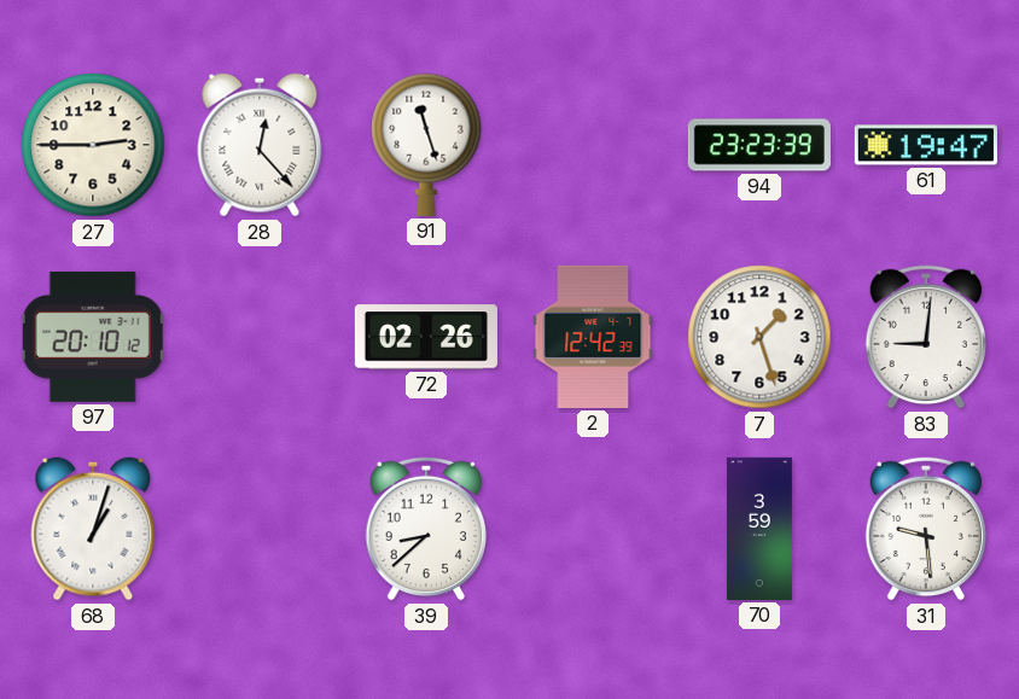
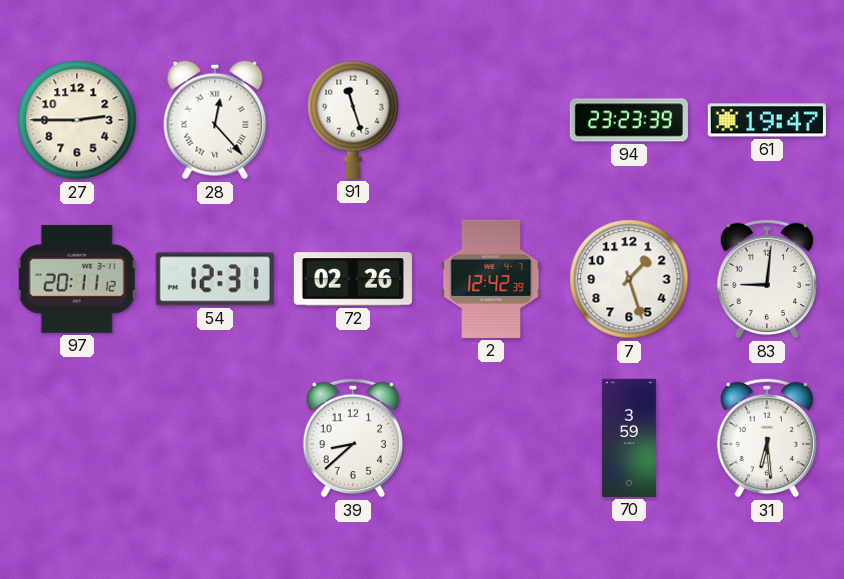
97: 20:10 -> 20:11
54: none -> 12:31
68: 1:03 -> none
31: 9:29 -> 6:29
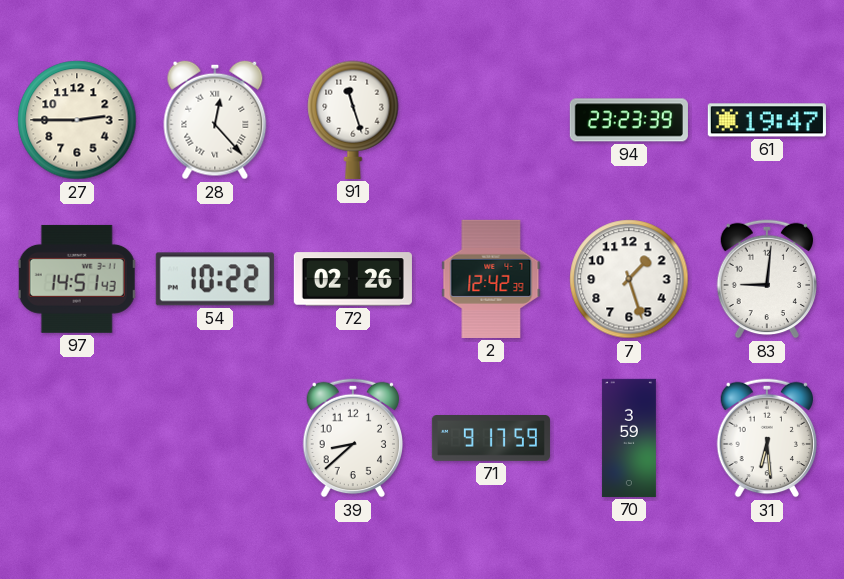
97: 20:11 -> 14:51
54: 12:31 -> 10:22
71: none -> 9:17
